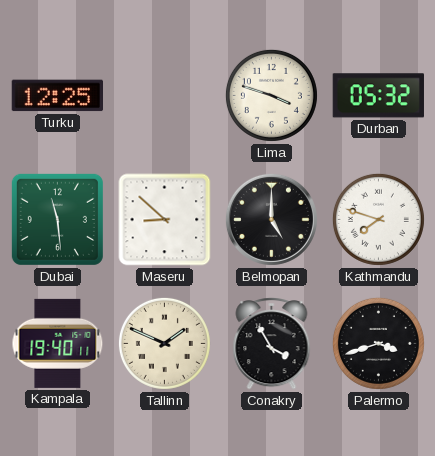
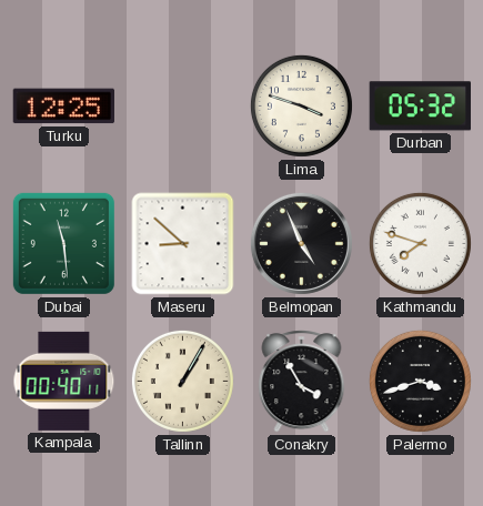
Belmopan: 5:00 -> 4:56
Kampala: 19:40 -> 00:40
Tallinn: 1:49 -> 1:05
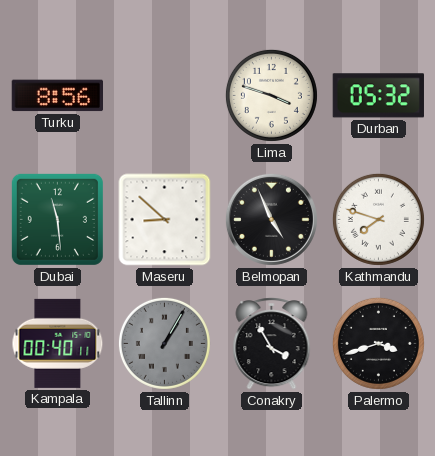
Turku: 12:25 -> 8:56
Tallinn dial: cream -> grey
